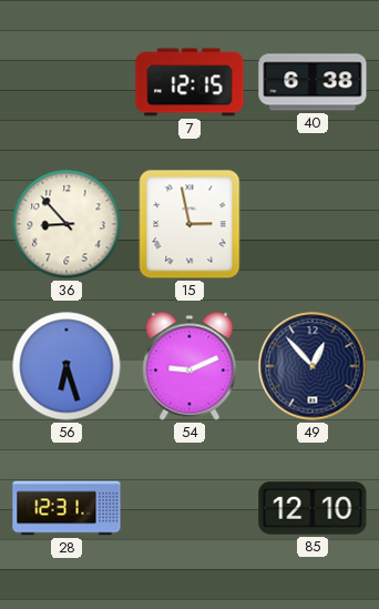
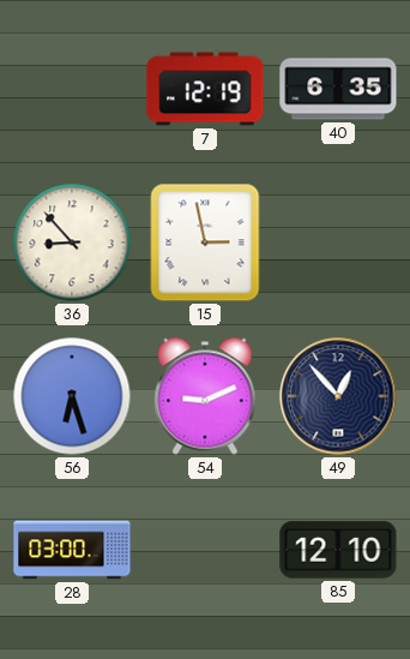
7: 12:15 -> 12:19
40: 6:38 -> 6:35
28: 12:31 -> 03:00
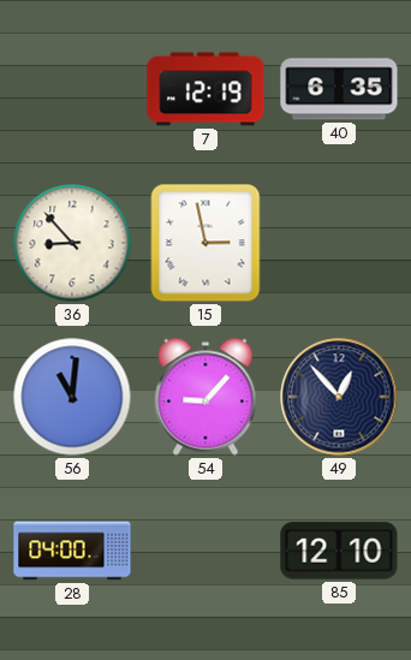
56: 6:27 -> 11:01
54: 9:11 -> 9:07
28: 03:00 -> 04:00
